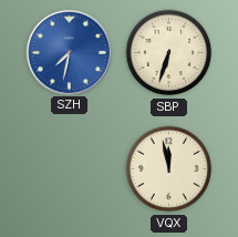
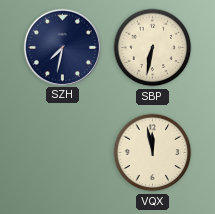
SZH dial: blue -> navy
SBP: 6:33 -> 6:32
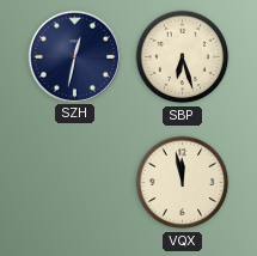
SZH: 7:32 -> 12:32
SBP: 6:32 -> 6:27
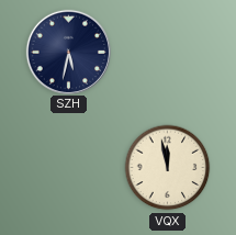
SZH: 12:32 -> 5:32
SBP: 6:27 -> none
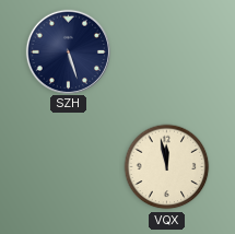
SZH: 5:32 -> 5:27
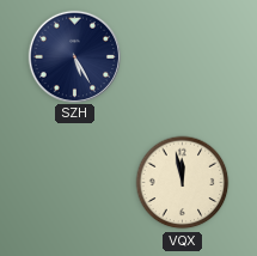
SZH: 5:27 -> 5:25
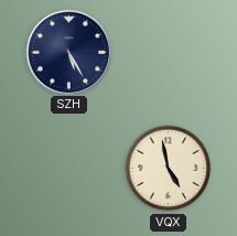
VQX: 11:58 -> 4:58
